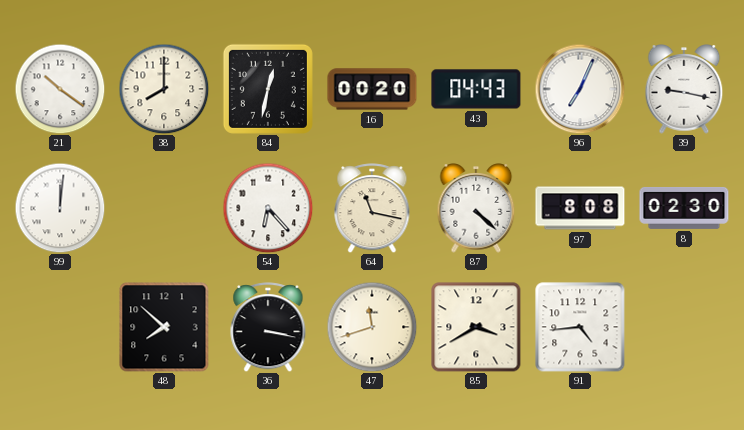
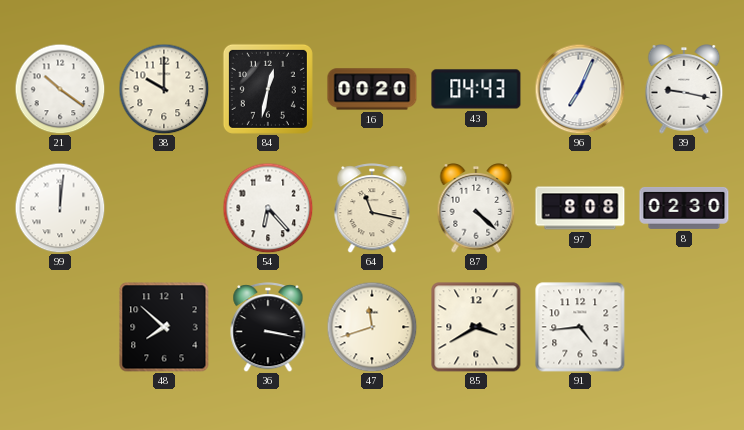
38: 8:00 -> 10:00
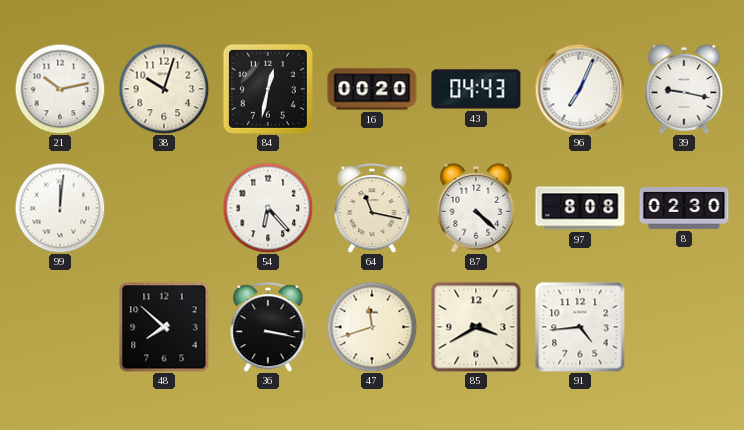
21: 10:21 -> 10:13
38: 10:00 -> 10:03
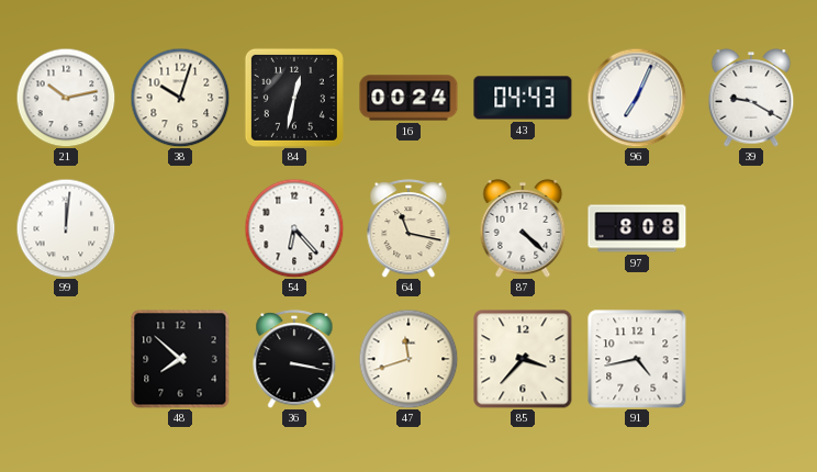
16: 00:20 -> 00:24
39: 9:17 -> 9:20
8: 02:30 -> none
85: 3:40 -> 3:37
91: 4:44 -> 4:43
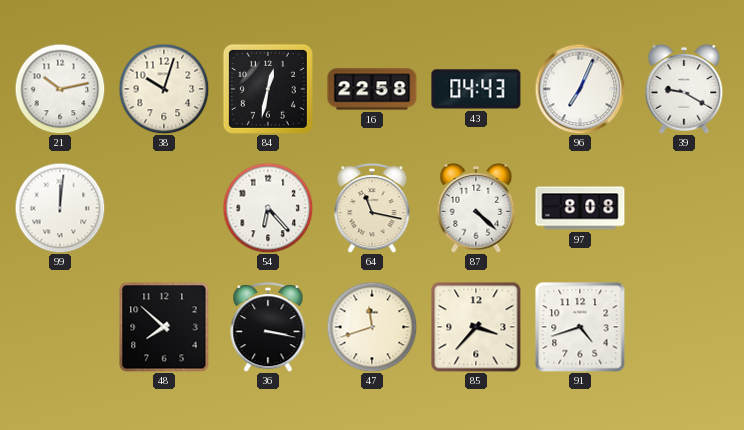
16: 00:24 -> 22:58
91: 4:43 -> 4:42
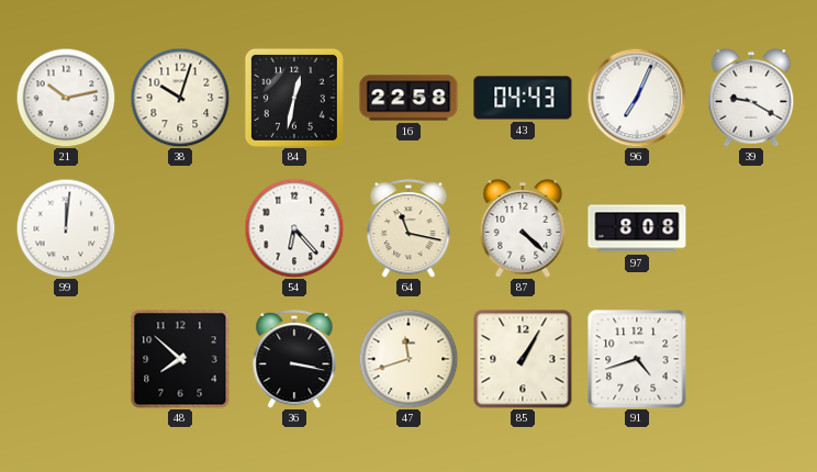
85: 3:37 -> 1:05
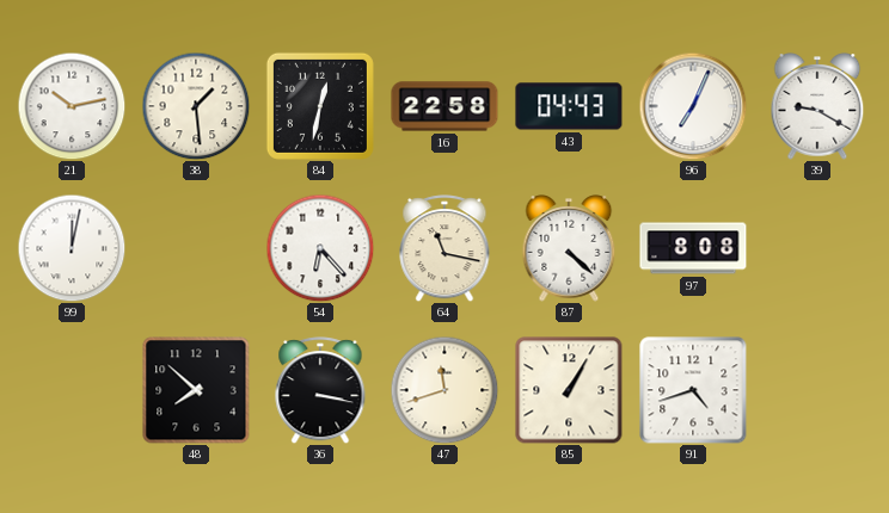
38: 10:03 -> 1:29
99: 12:01 -> 12:02
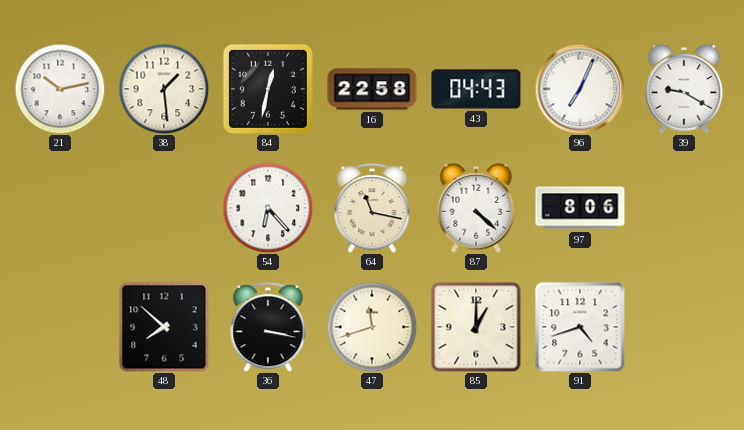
99: 12:02 -> none
97: 8:08 -> 8:06
85: 1:05 -> 1:00
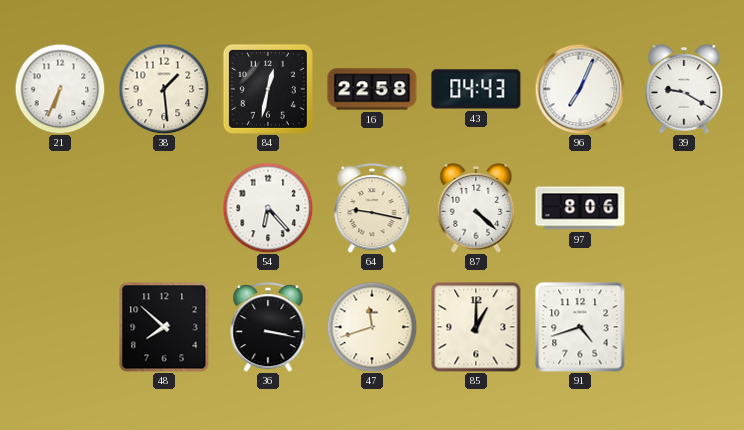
21: 10:13 -> 6:34
64: 11:17 -> 9:17
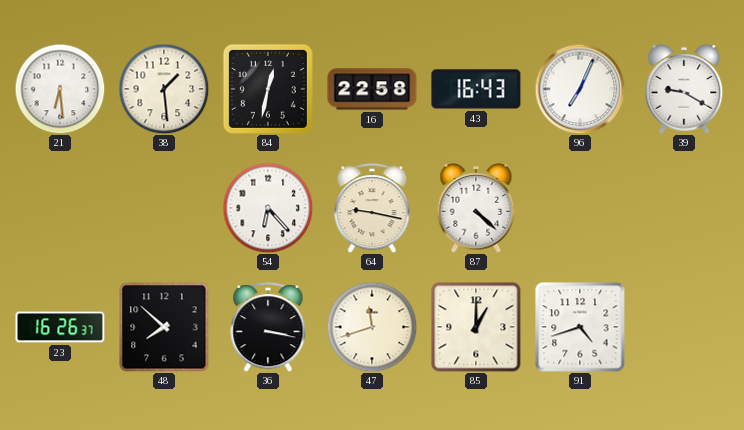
21: 6:34 -> 6:29
43: 04:43 -> 16:43
97: 8:06 -> none
23: none -> 16:26
